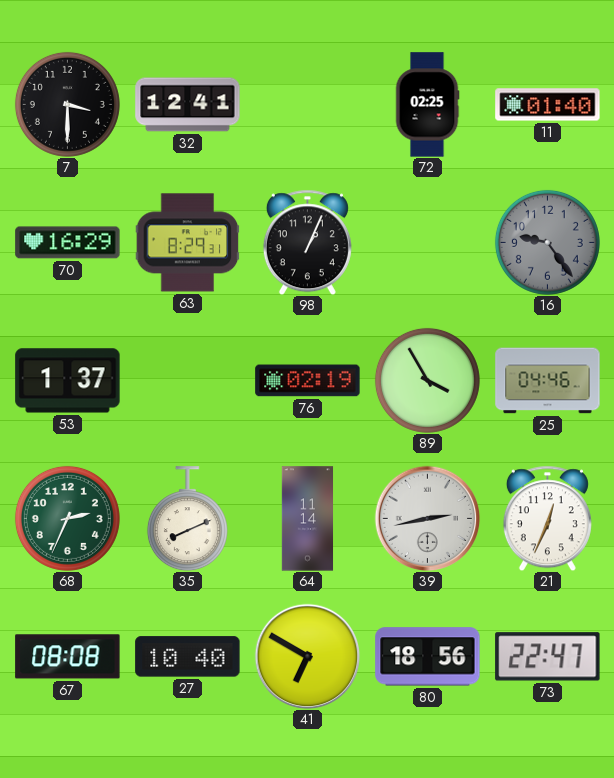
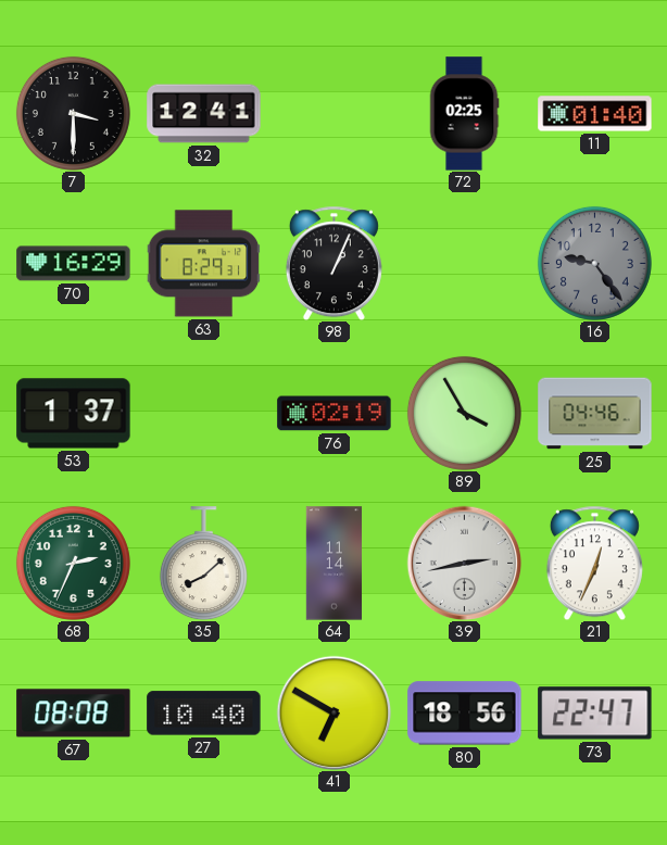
35: 8:11 -> 8:08
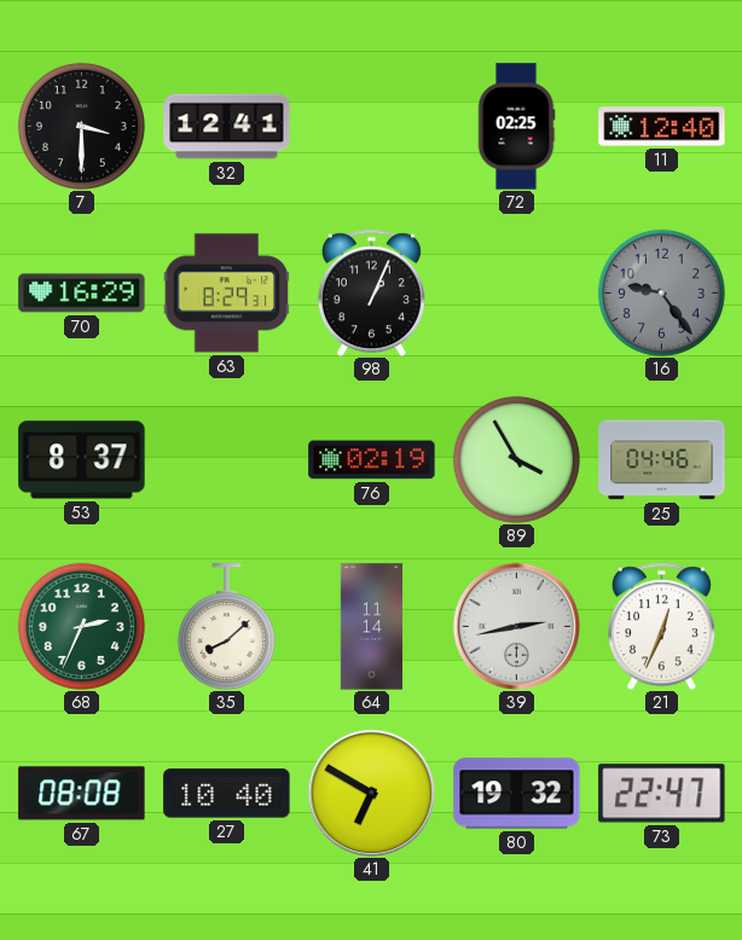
11: 01:40 -> 12:40
53: 1:37 -> 8:37
80: 18:56 -> 19:32
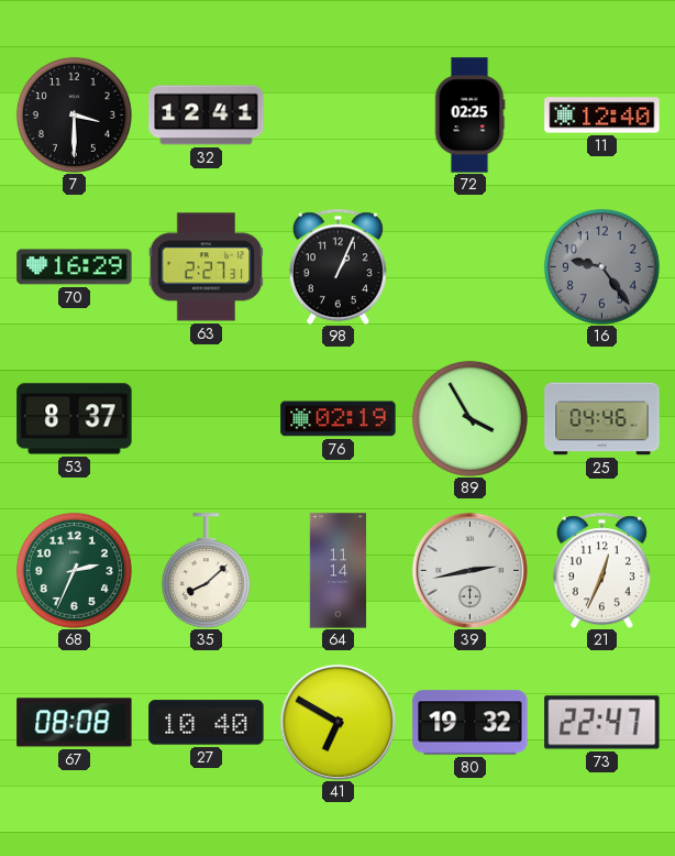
63: 8:29 -> 2:27
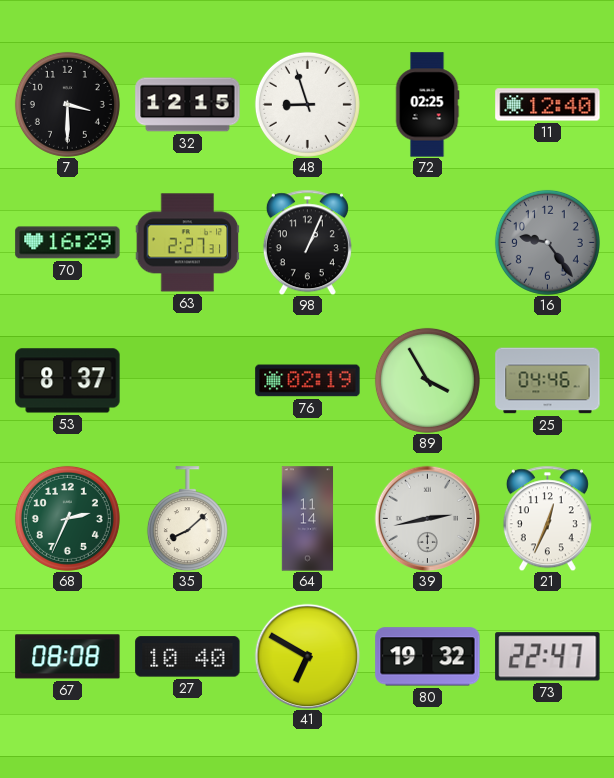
32: 12:41 -> 12:15
48: none -> 8:57
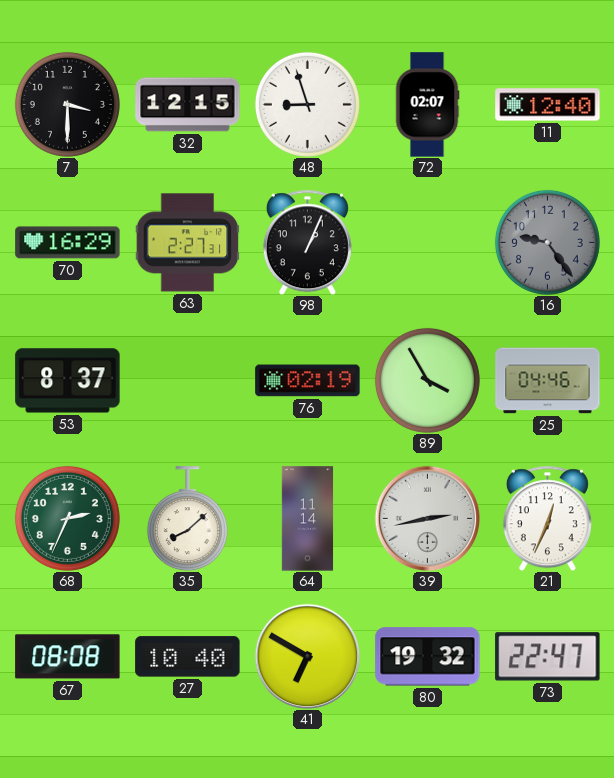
72: 02:25 -> 02:07
